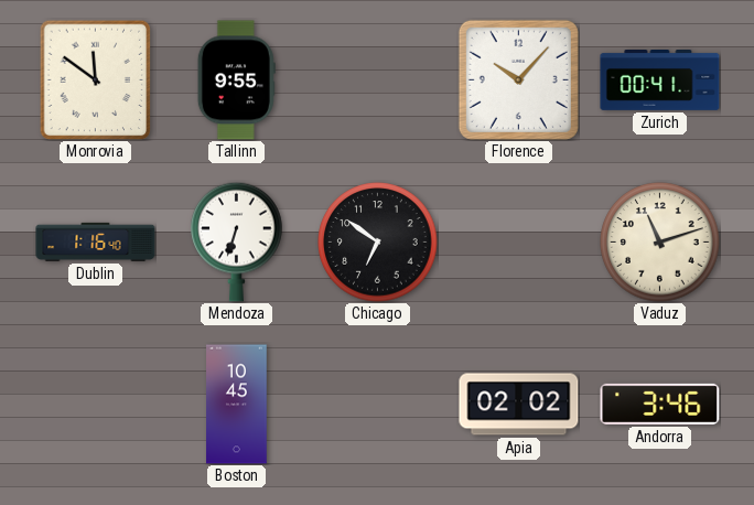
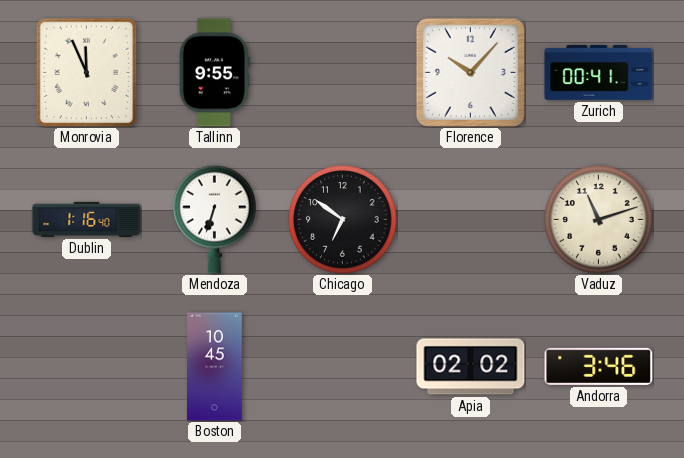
Monrovia: 11:51 -> 11:56
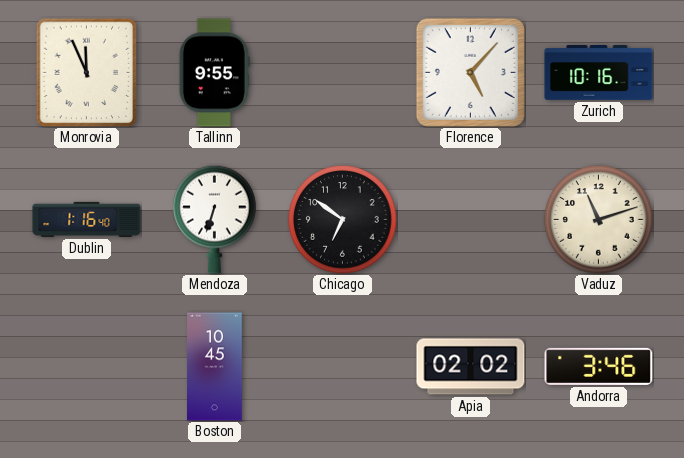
Florence: 10:07 -> 5:07
Zurich: 00:41 -> 10:16
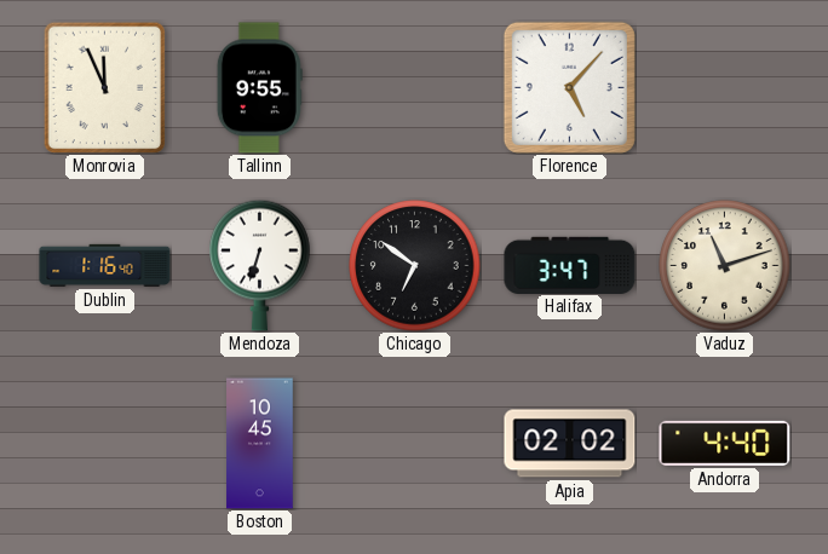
Zurich: 10:16 -> none
Halifax: none -> 3:47
Andorra: 3:46 -> 4:40
